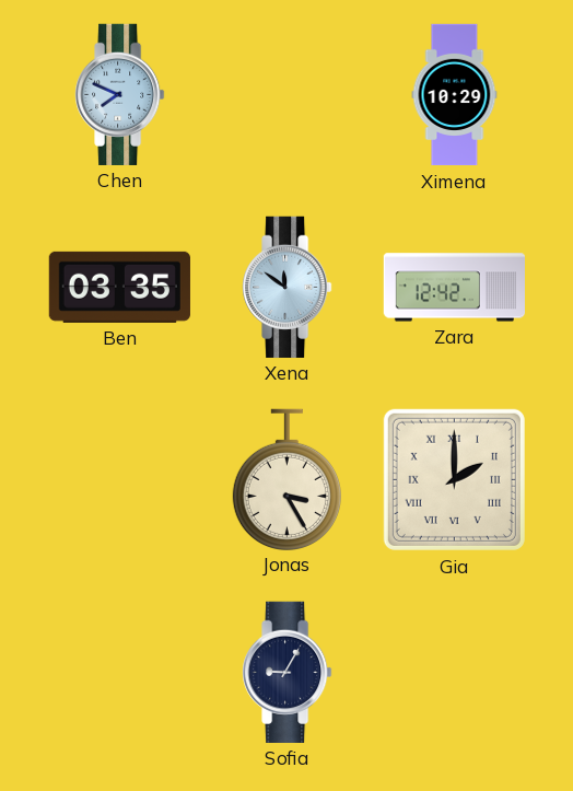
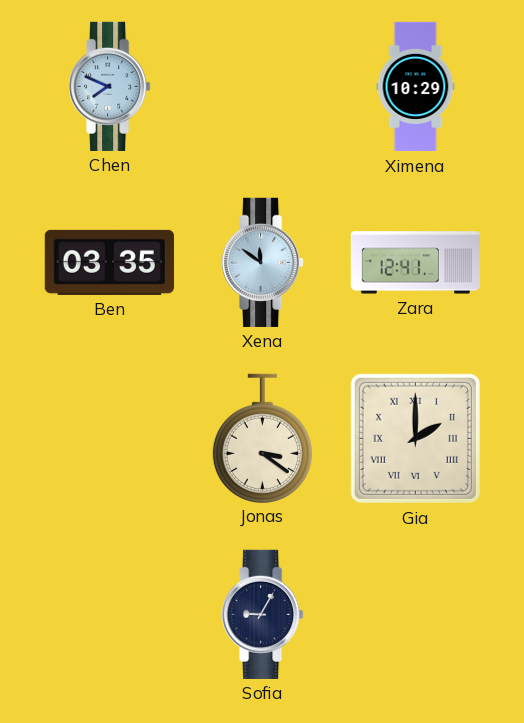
Zara: 12:42 -> 12:41
Jonas: 3:25 -> 3:21
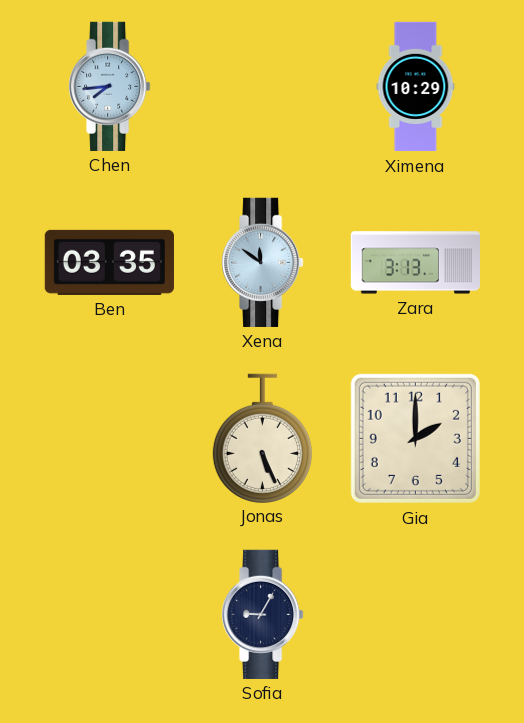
Chen: 7:49 -> 7:44
Zara: 12:41 -> 3:13
Jonas: 3:21 -> 5:26
Gia numerals: Roman -> Arabic
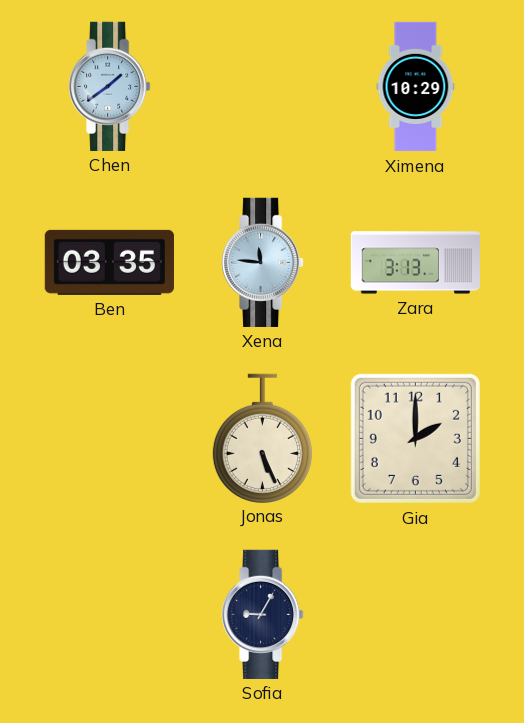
Chen: 7:44 -> 1:39
Xena: 11:51 -> 11:46
